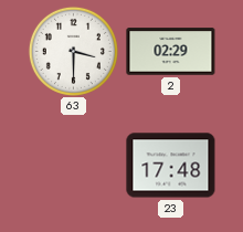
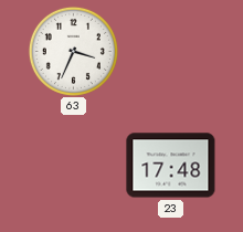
63: 3:30 -> 3:34
2: 02:29 -> none
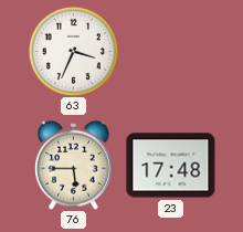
76: none -> 5:45
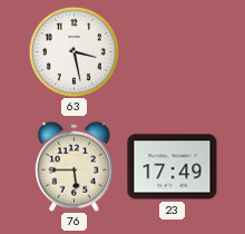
63: 3:34 -> 3:28
23: 17:48 -> 17:49
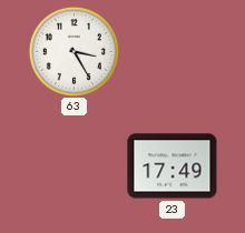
63: 3:28 -> 3:25
76: 5:45 -> none
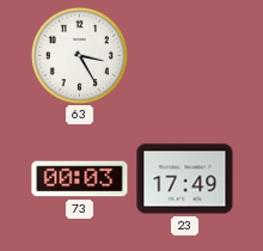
73: none -> 00:03
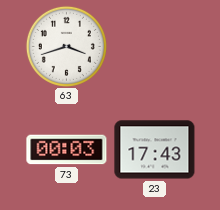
63: 3:25 -> 3:42
23: 17:49 -> 17:43
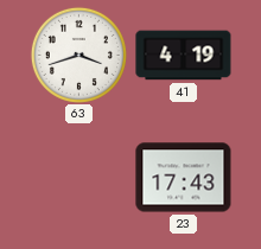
41: none -> 4:19
73: 00:03 -> none
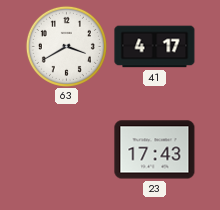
63: 3:42 -> 3:40
41: 4:19 -> 4:17
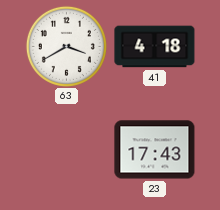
41: 4:17 -> 4:18
